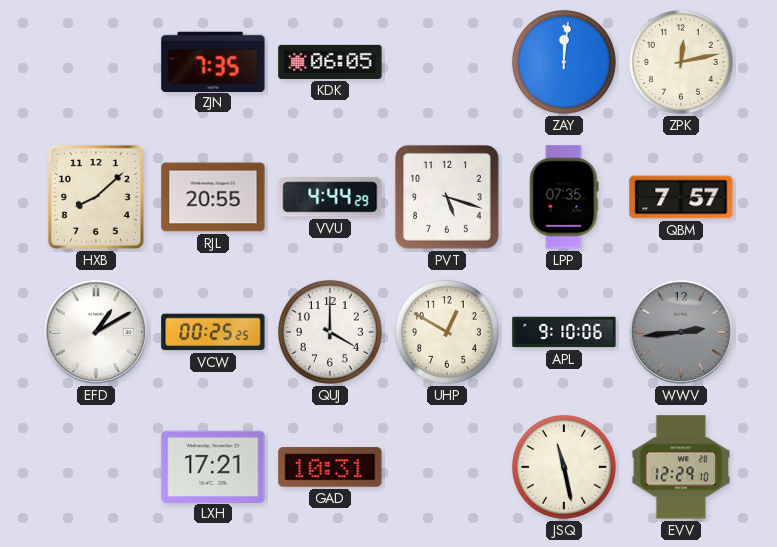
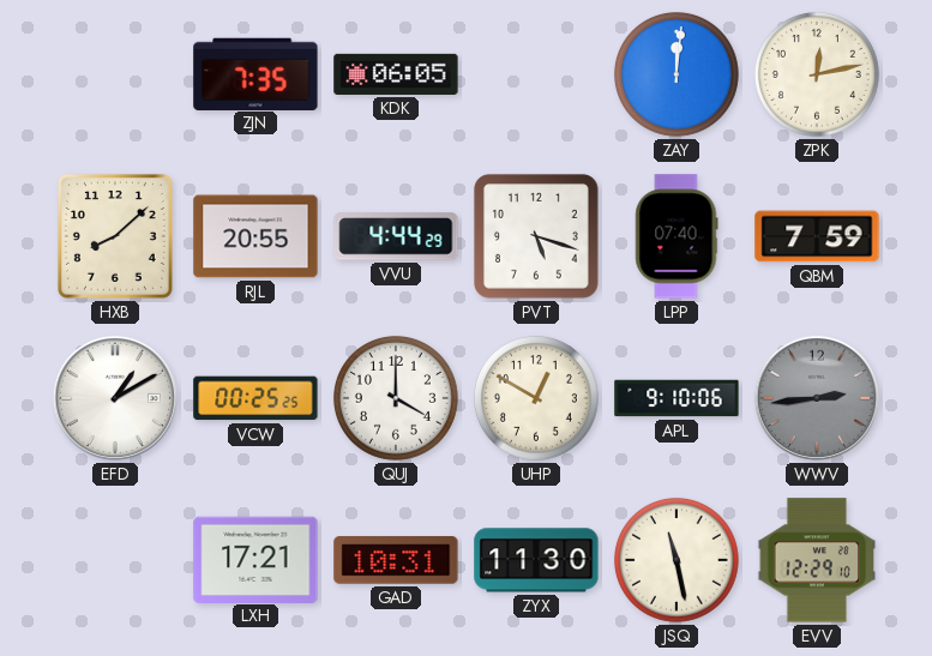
LPP: 07:35 -> 07:40
QBM: 7:57 -> 7:59
ZYX: none -> 11:30
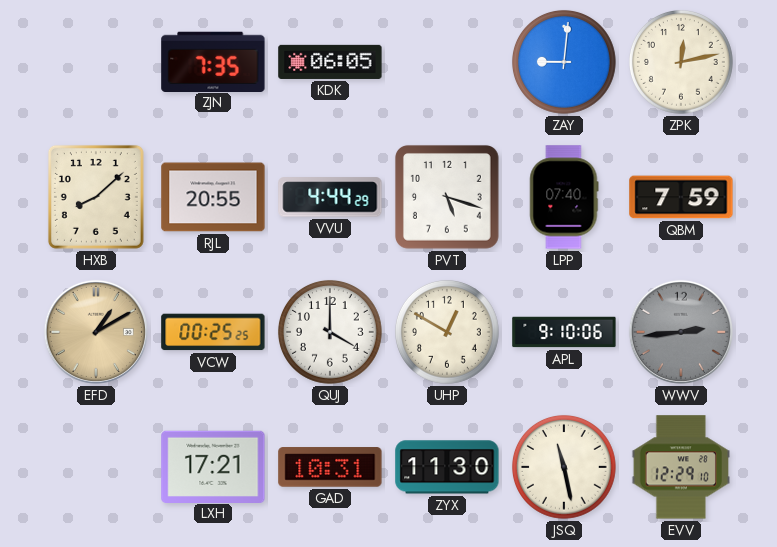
ZAY: 12:01 -> 9:01
EFD dial: white -> champagne
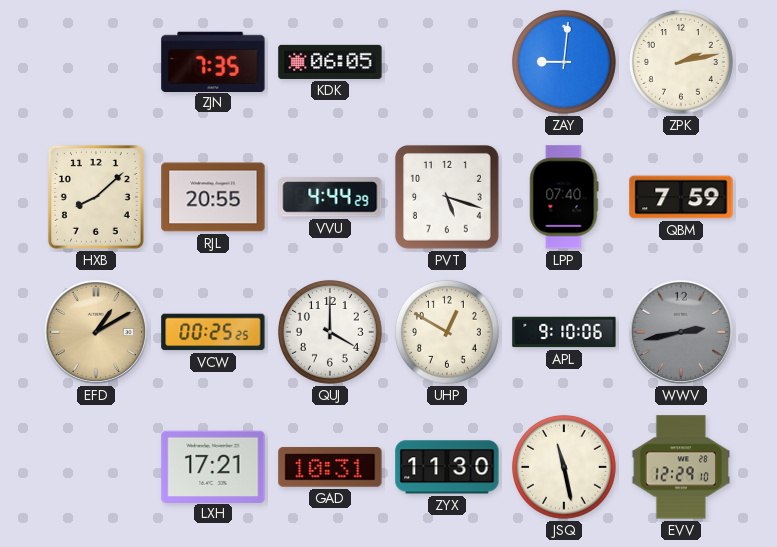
ZPK: 12:13 -> 2:13
WWV: 2:44 -> 2:43
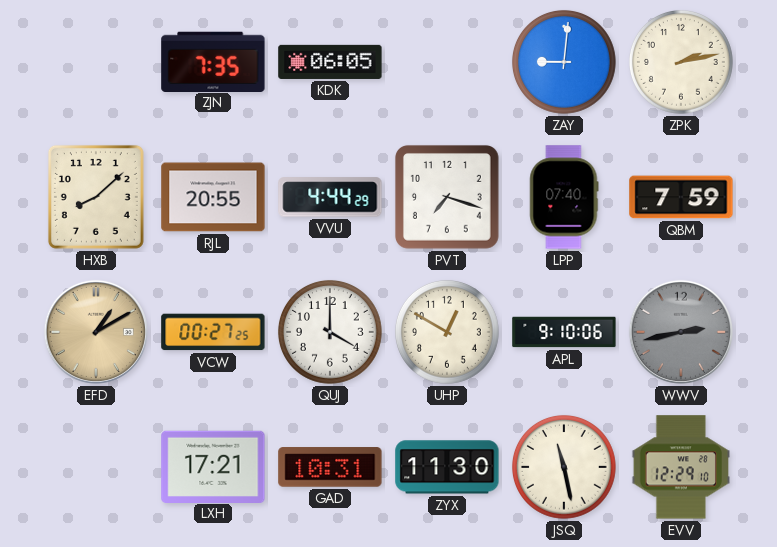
PVT: 5:18 -> 7:18
VCW: 00:25 -> 00:27
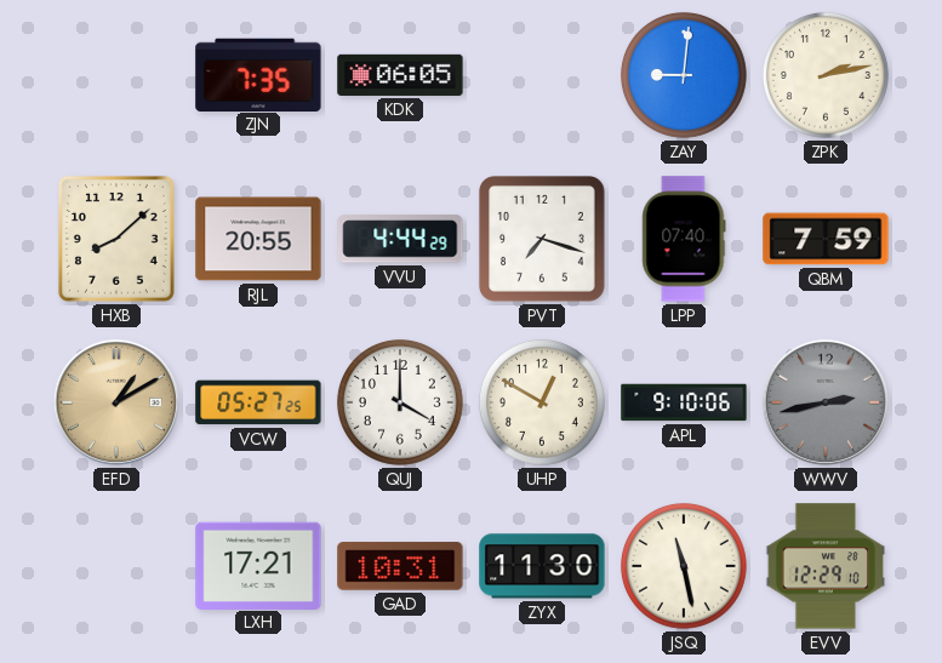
VCW: 00:27 -> 05:27
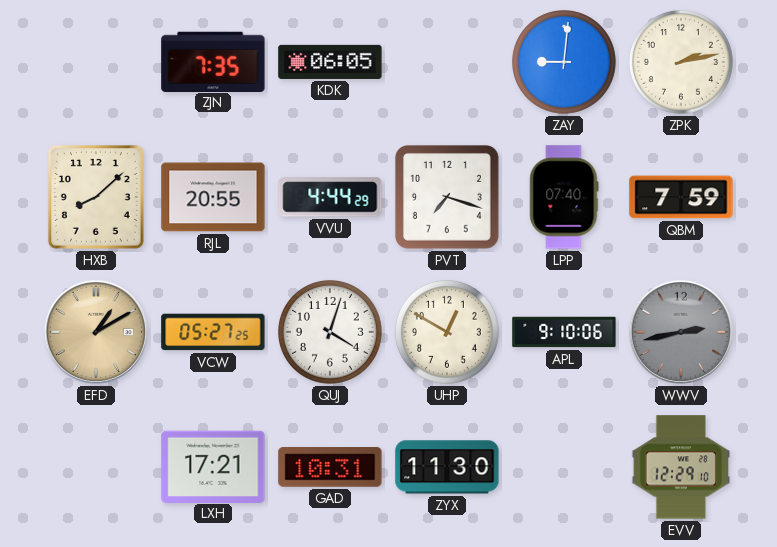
QUJ: 4:00 -> 4:03
JSQ: 11:28 -> none
